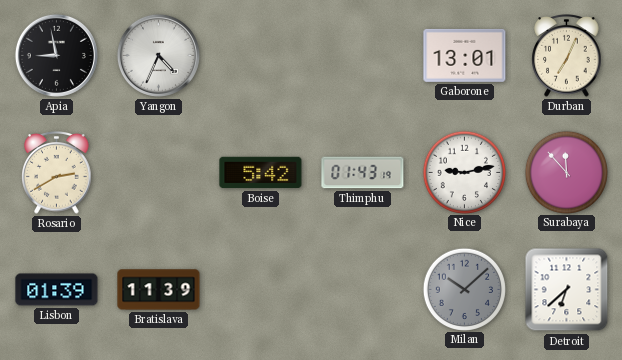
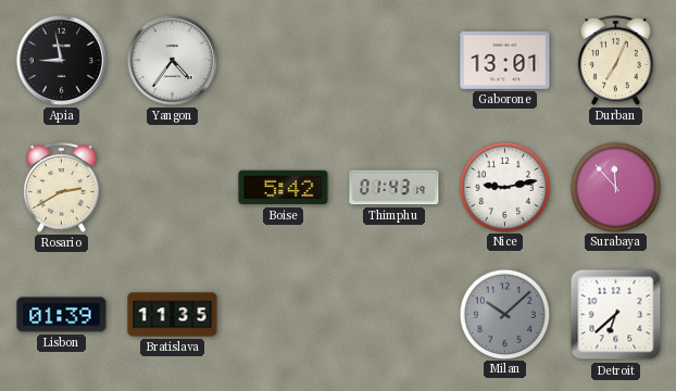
Yangon: 4:34 -> 4:36
Bratislava: 11:39 -> 11:35
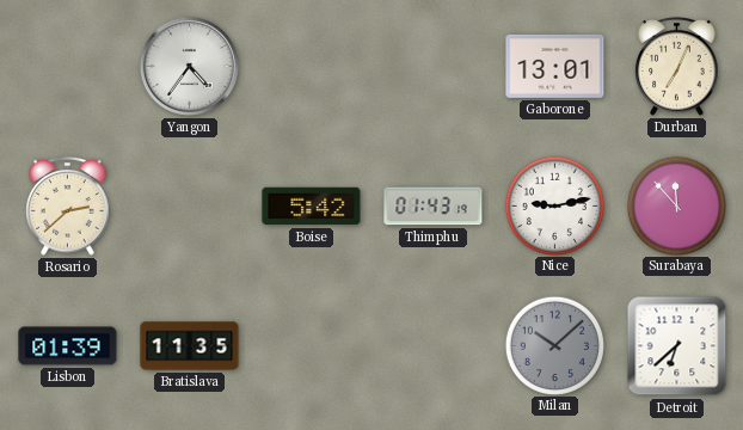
Apia: 8:58 -> none
Rosario: 2:40 -> 2:38
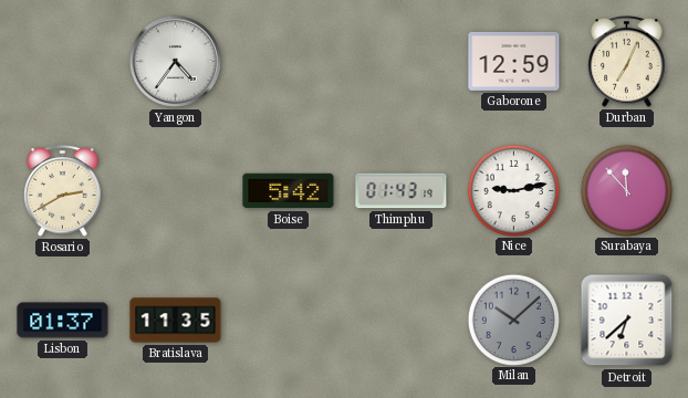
Gaborone: 13:01 -> 12:59
Rosario: 2:38 -> 2:40
Lisbon: 01:39 -> 01:37
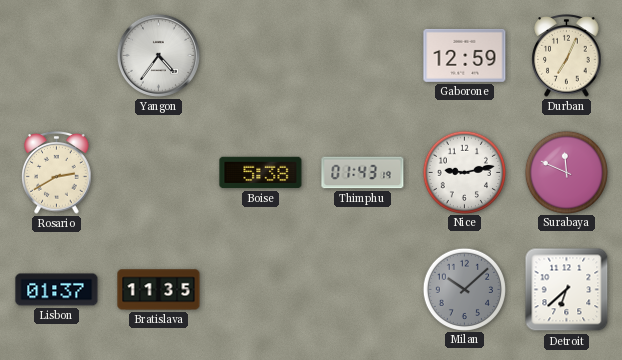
Boise: 5:42 -> 5:38
Surabaya: 11:53 -> 11:49
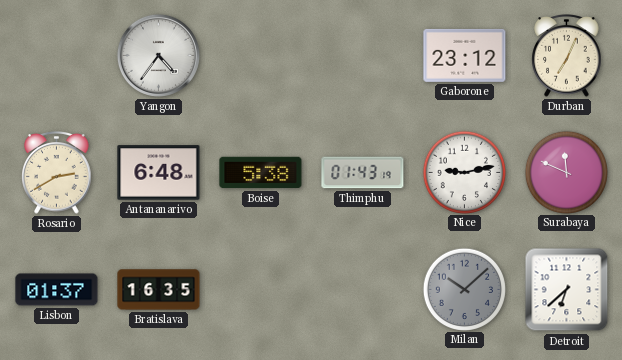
Gaborone: 12:59 -> 23:12
Antananarivo: none -> 6:48
Bratislava: 11:35 -> 16:35
